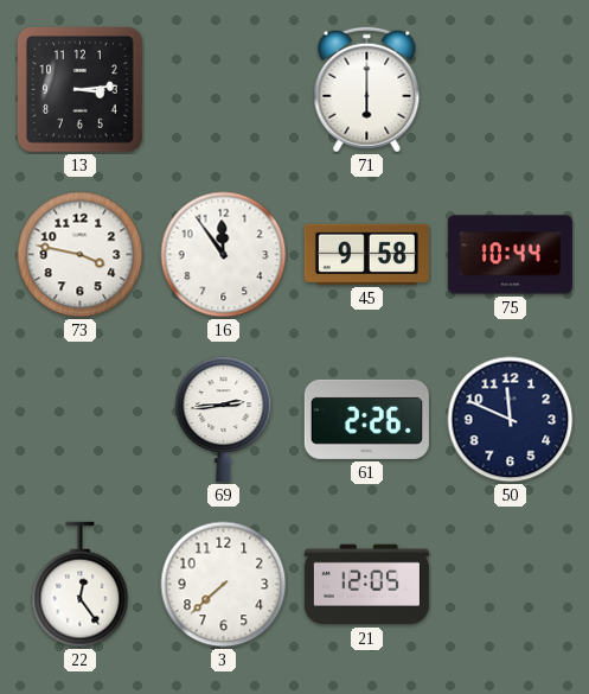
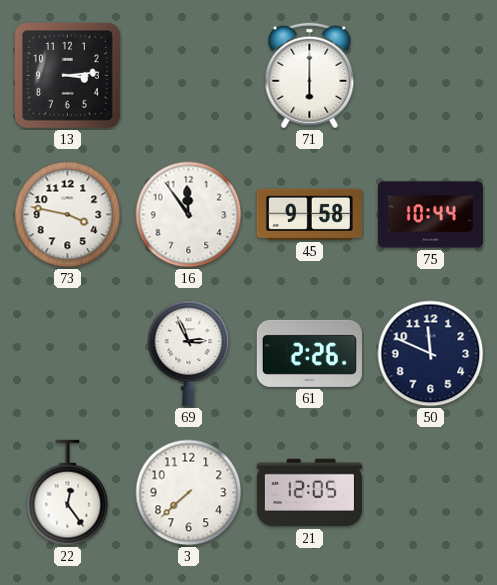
69: 2:44 -> 2:56
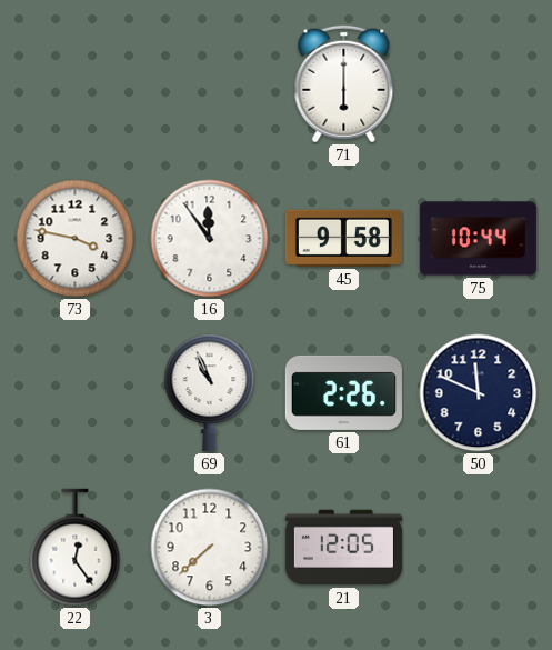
13: 3:14 -> none
69: 2:56 -> 10:56
